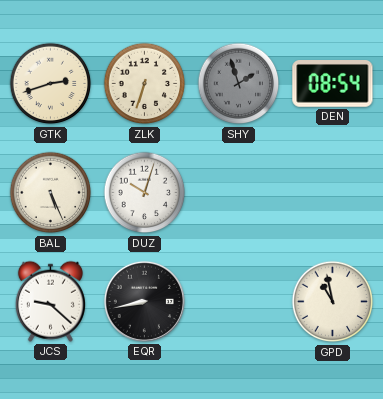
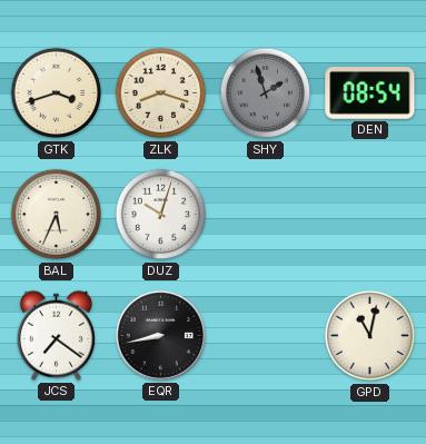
GTK: 2:42 -> 3:42
ZLK: 6:33 -> 8:18
BAL: 5:26 -> 5:34
JCS: 9:22 -> 7:21
GPD: 10:58 -> 11:02
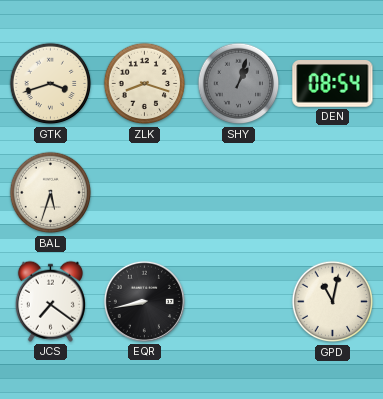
SHY: 1:57 -> 1:03
BAL: 5:34 -> 5:33
DUZ: 10:03 -> none
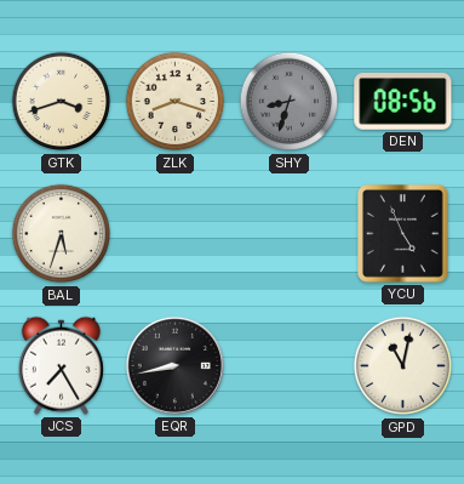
SHY: 1:03 -> 8:33
DEN: 08:54 -> 08:56
YCU: none -> 4:56
JCS: 7:21 -> 7:25
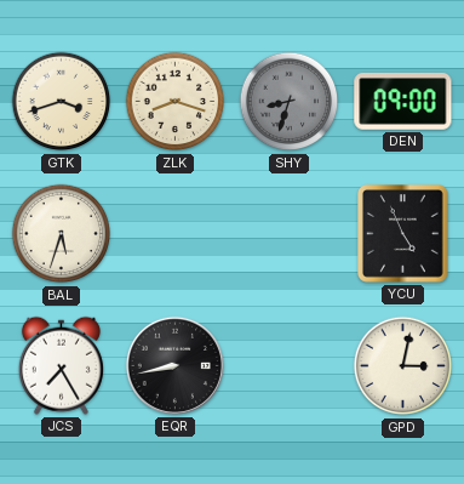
DEN: 08:56 -> 09:00
GPD: 11:02 -> 3:02
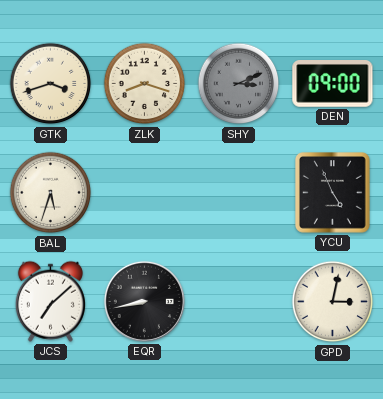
SHY: 8:33 -> 3:11
JCS: 7:25 -> 7:08
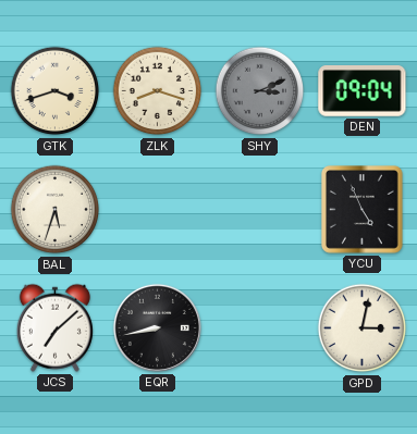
DEN: 09:00 -> 09:04
